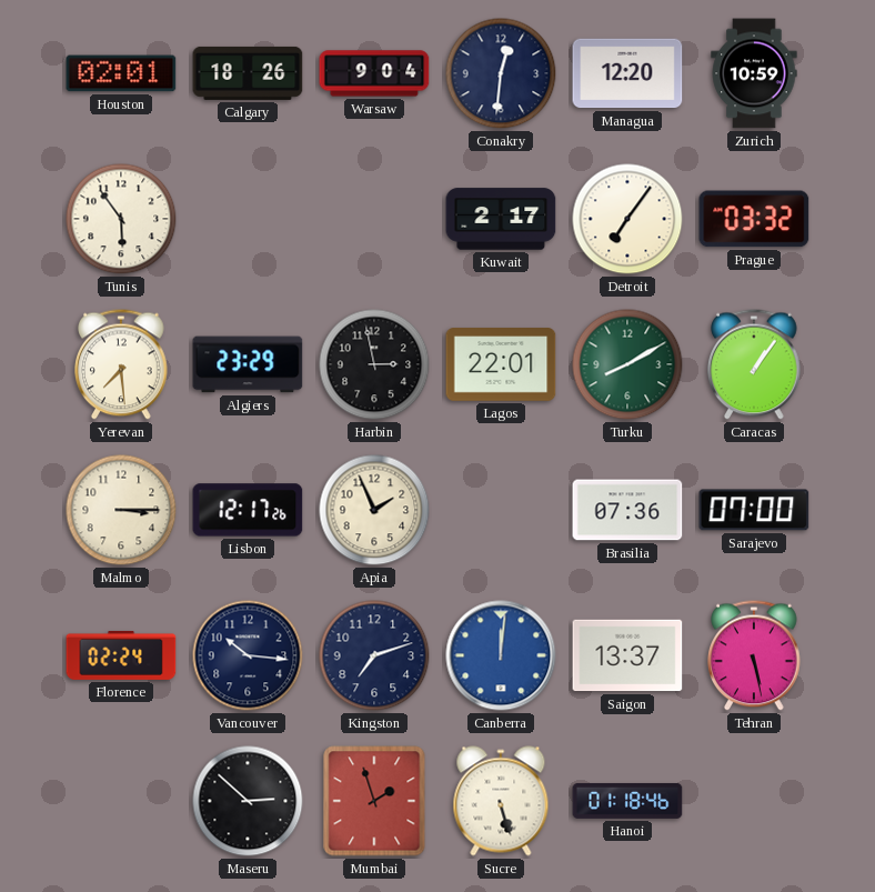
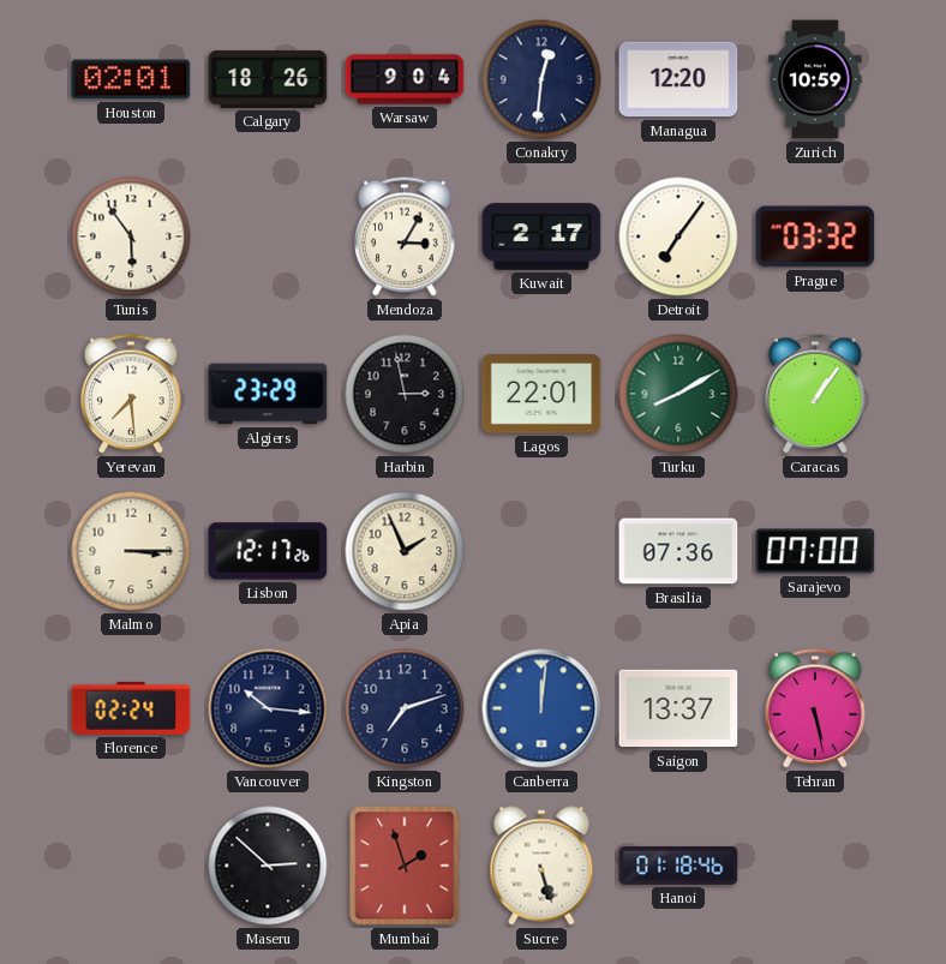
Mendoza: none -> 3:05
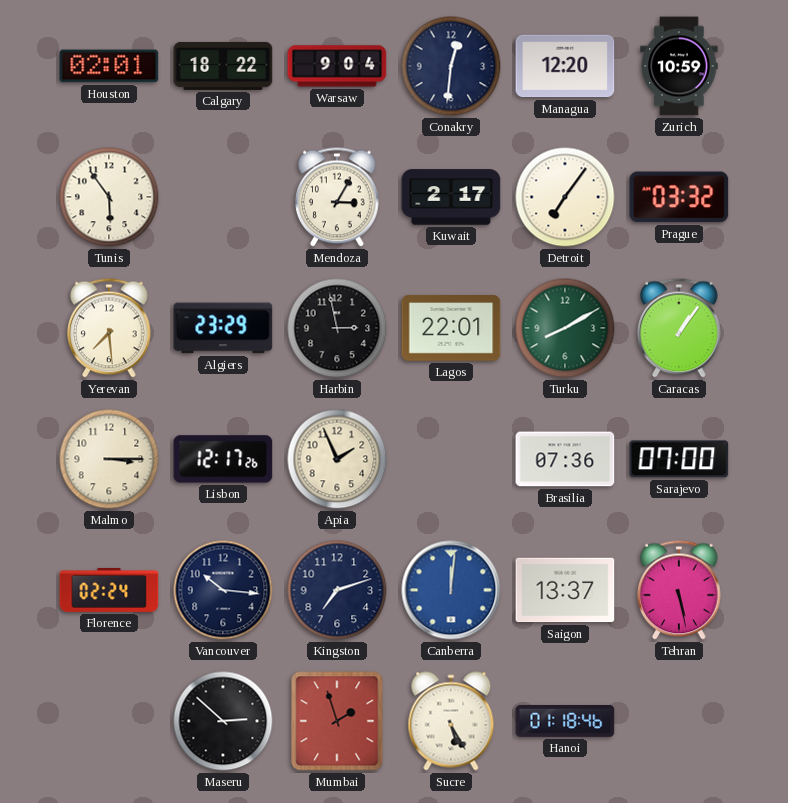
Calgary: 18:26 -> 18:22
Sucre: 5:27 -> 5:25
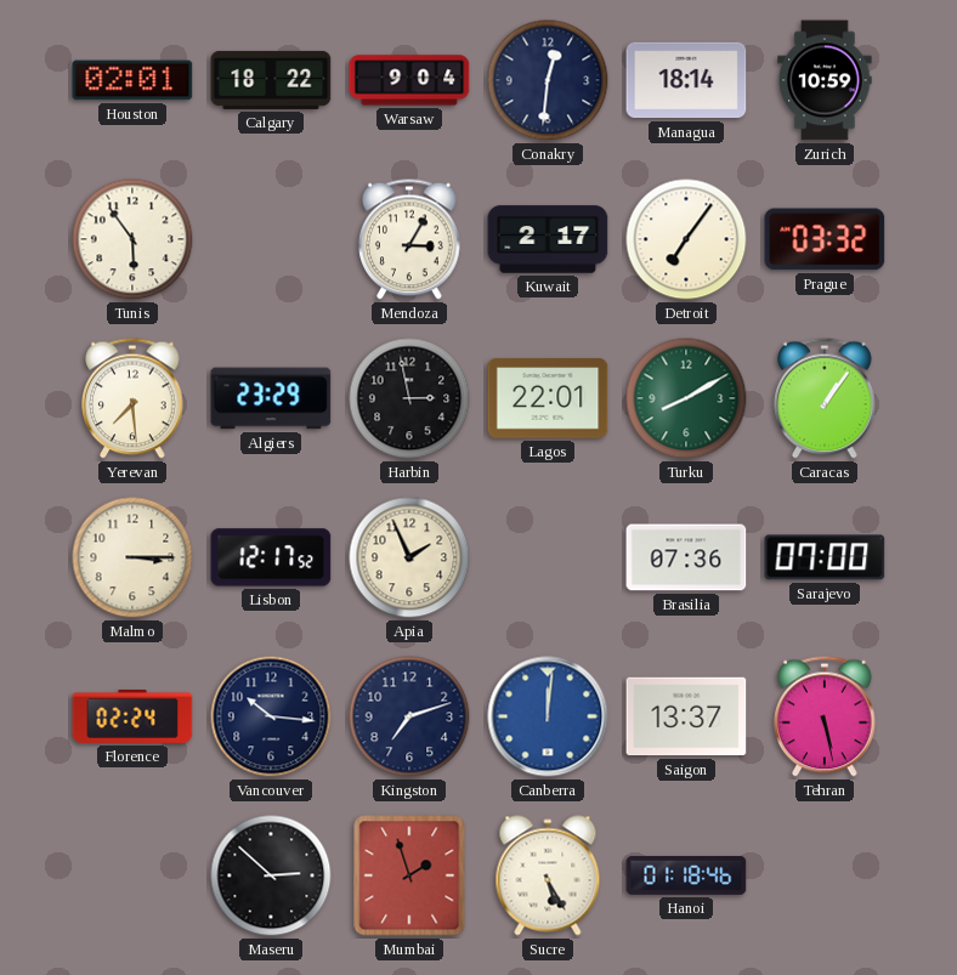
Managua: 12:20 -> 18:14
Lisbon: 12:17:26 -> 12:17:52
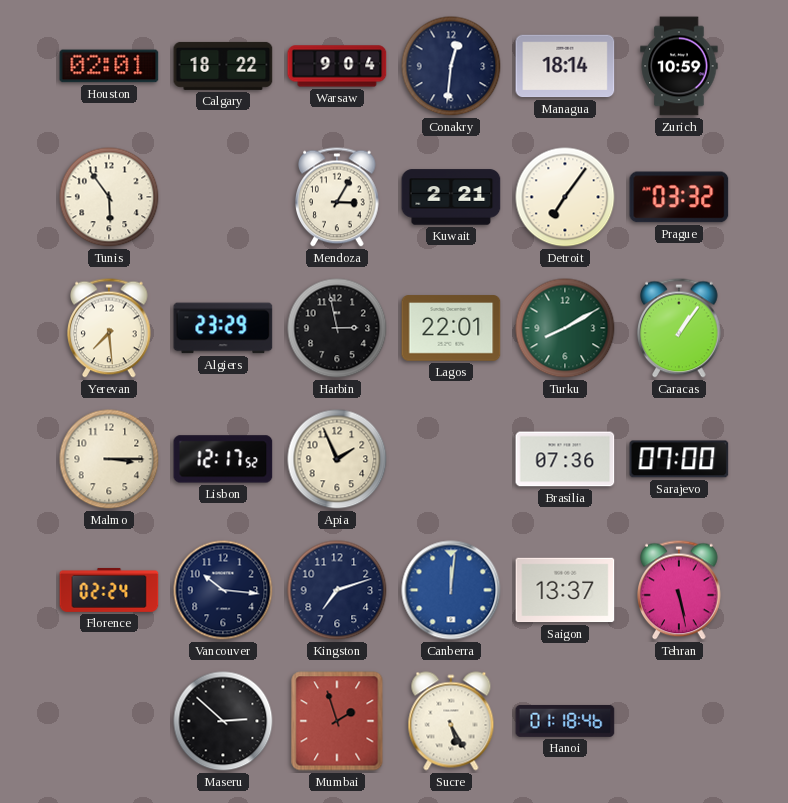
Kuwait: 2:17 -> 2:21
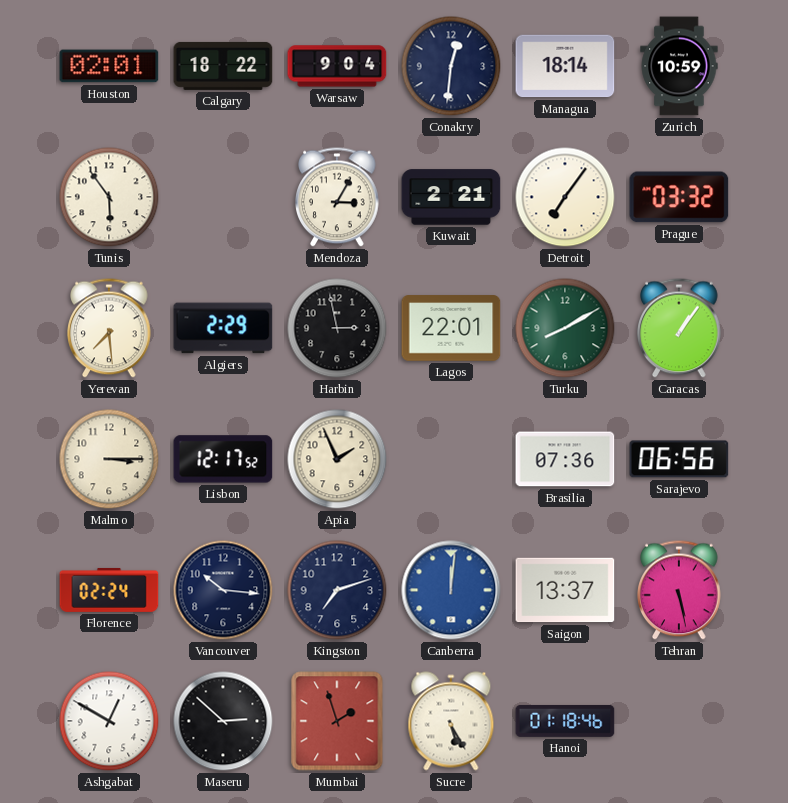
Algiers: 23:29 -> 2:29
Sarajevo: 07:00 -> 06:56
Ashgabat: none -> 12:50
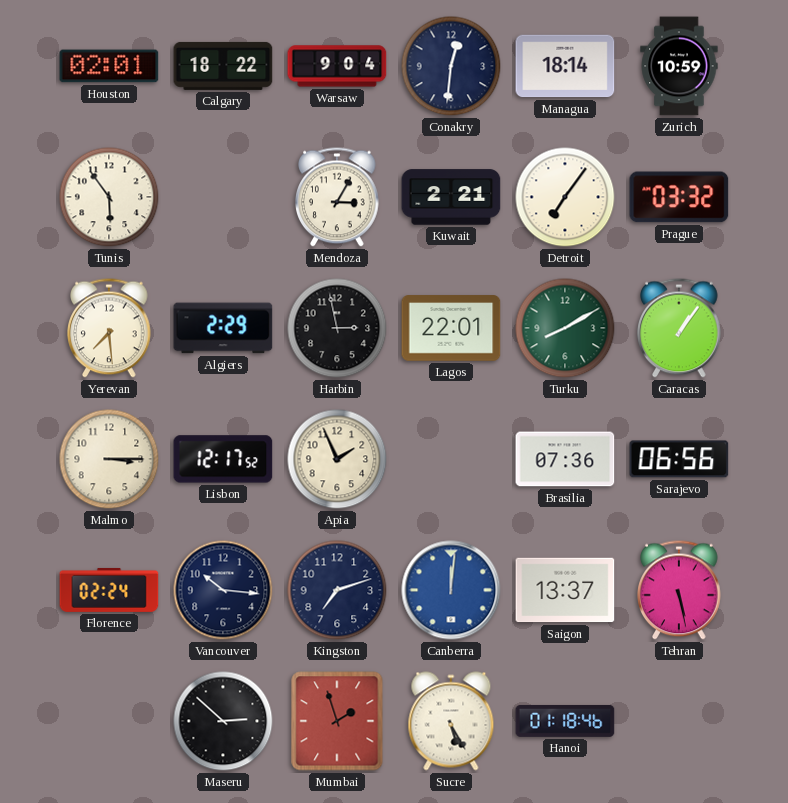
Ashgabat: 12:50 -> none
